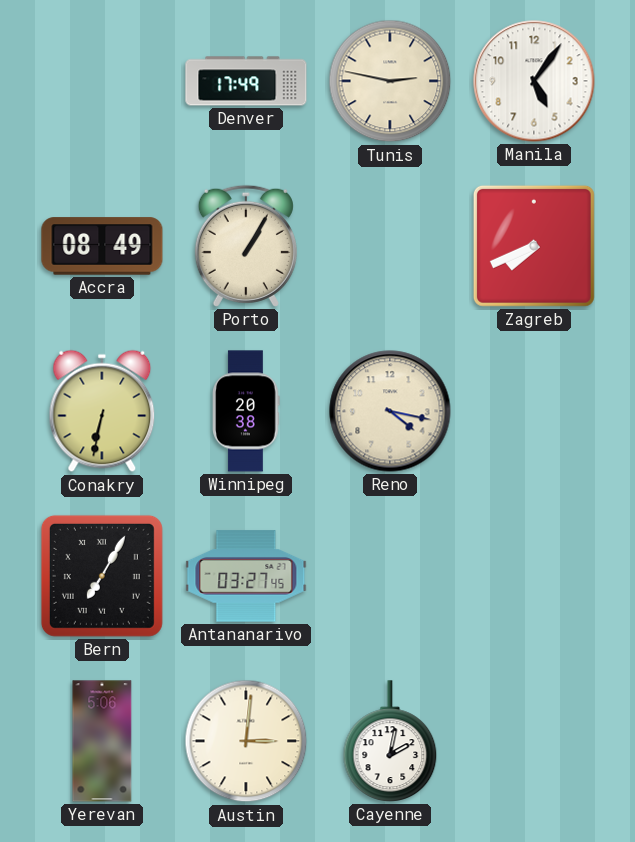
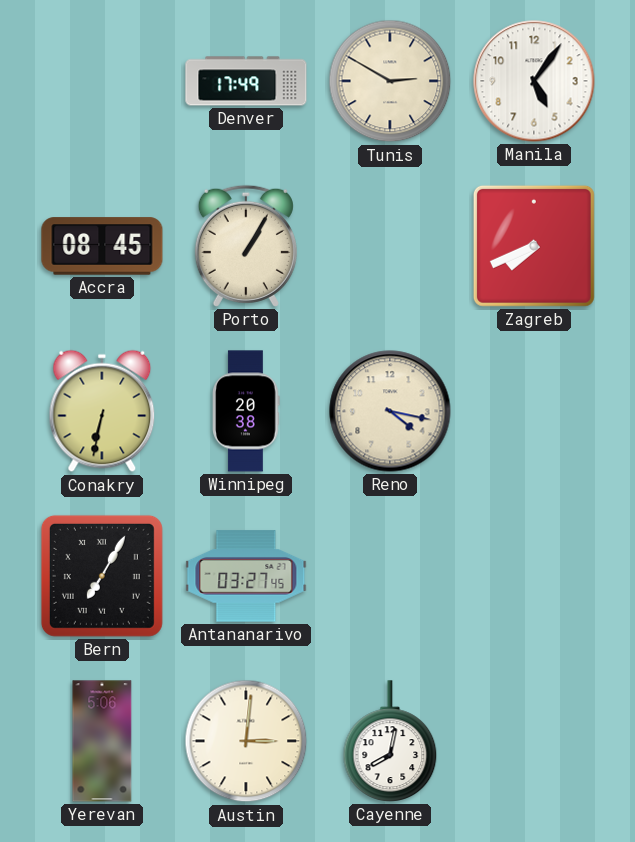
Tunis: 2:47 -> 2:50
Accra: 08:49 -> 08:45
Cayenne: 2:02 -> 8:02
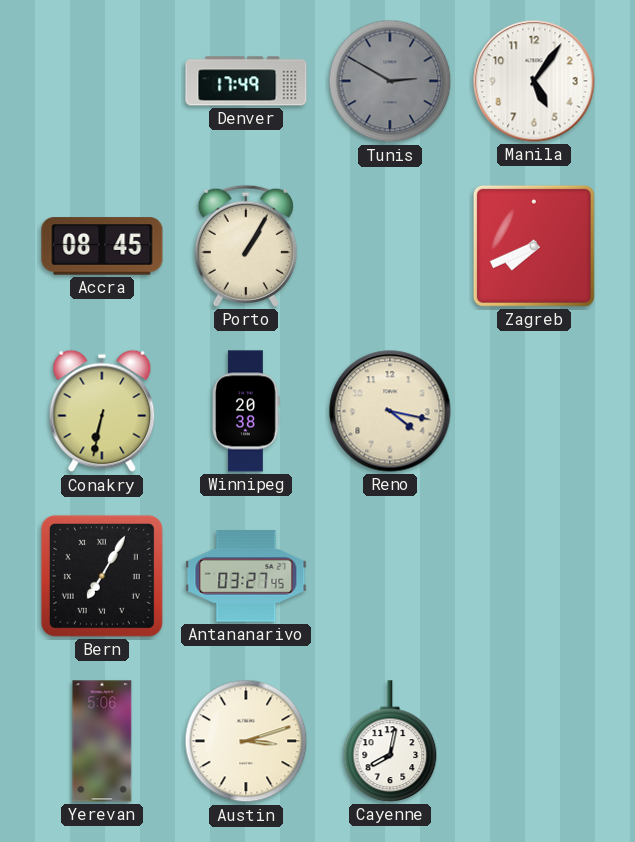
Tunis dial: cream -> grey
Austin: 3:01 -> 3:12
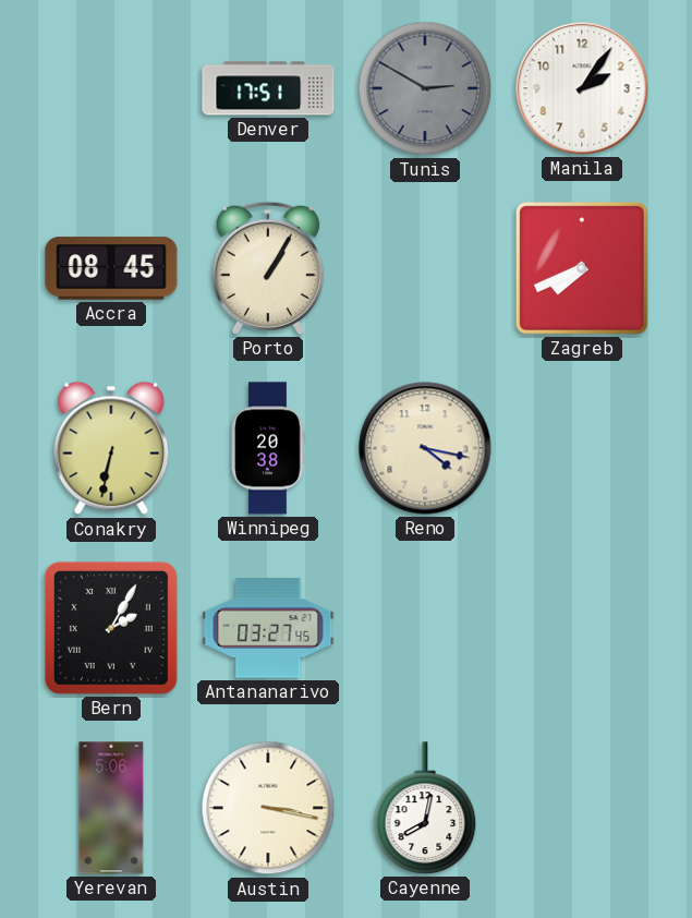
Denver: 17:49 -> 17:51
Manila: 5:06 -> 2:06
Bern: 7:05 -> 2:05
Austin: 3:12 -> 3:17
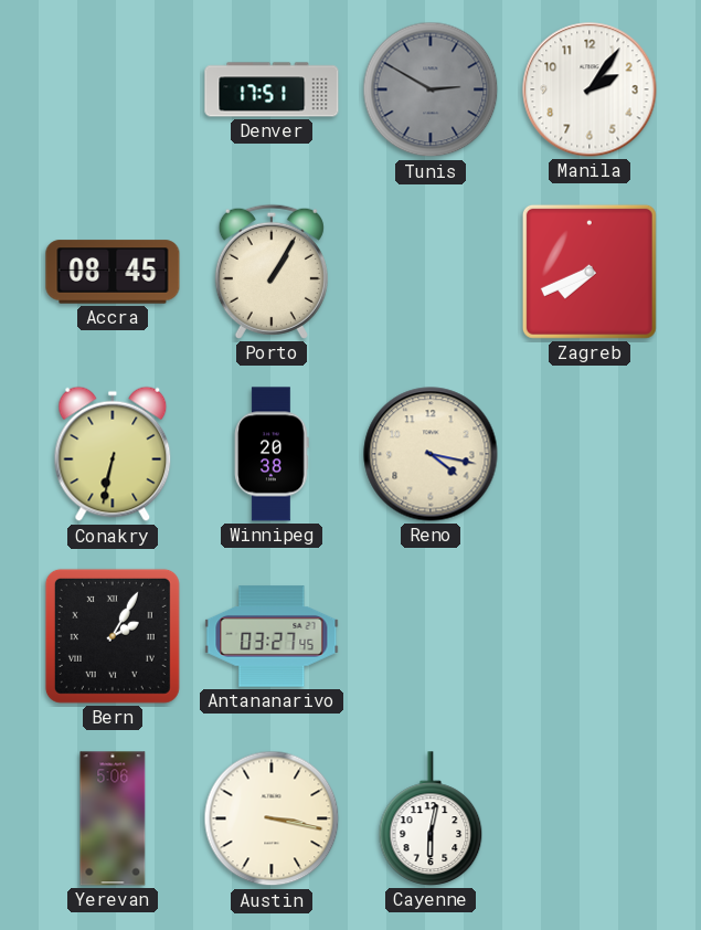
Cayenne: 8:02 -> 6:02
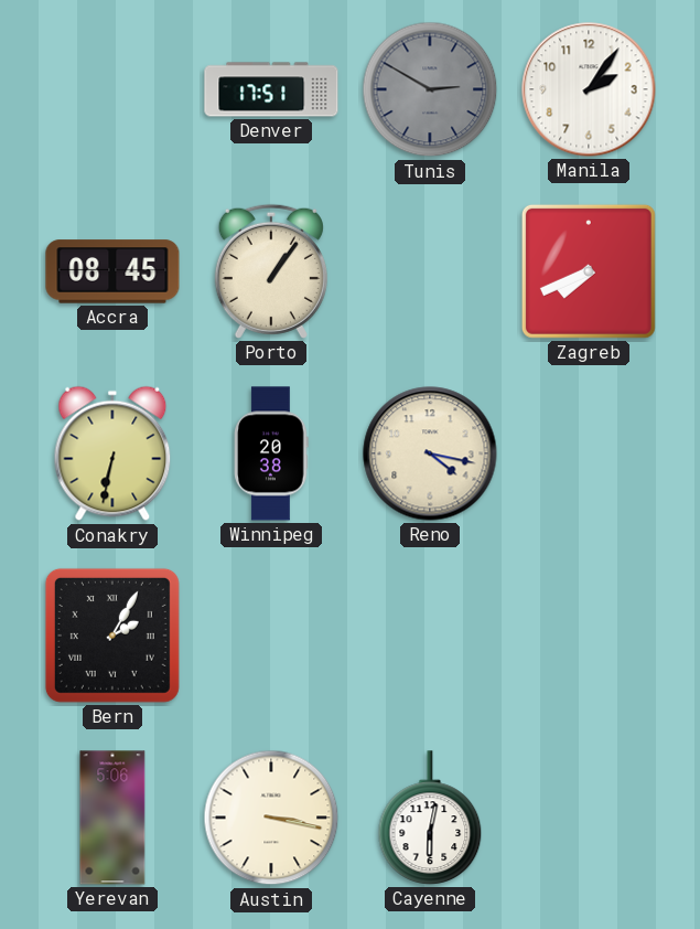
Porto: 1:05 -> 1:06
Antananarivo: 03:27 -> none
